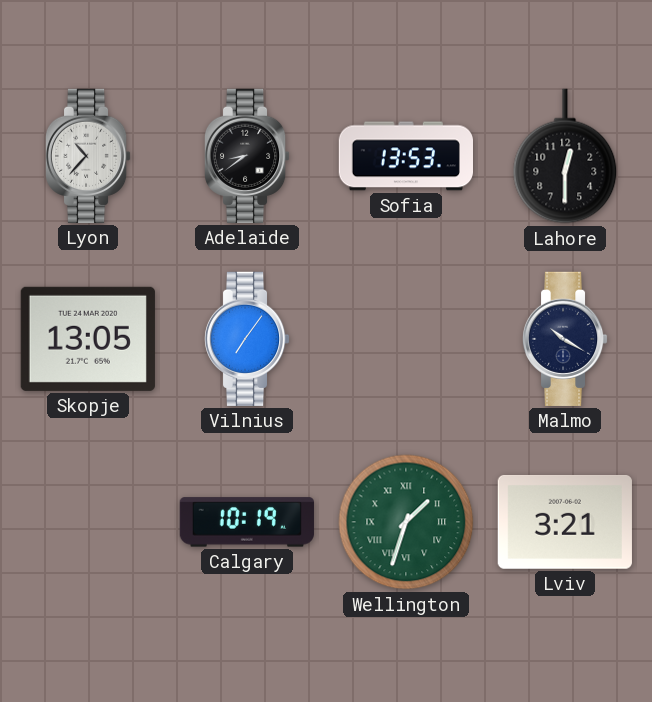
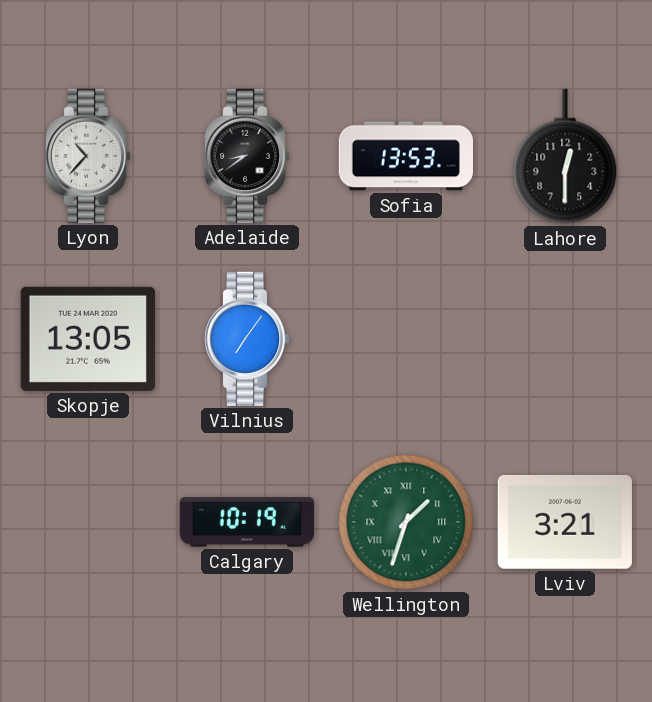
Malmo: 10:20 -> none
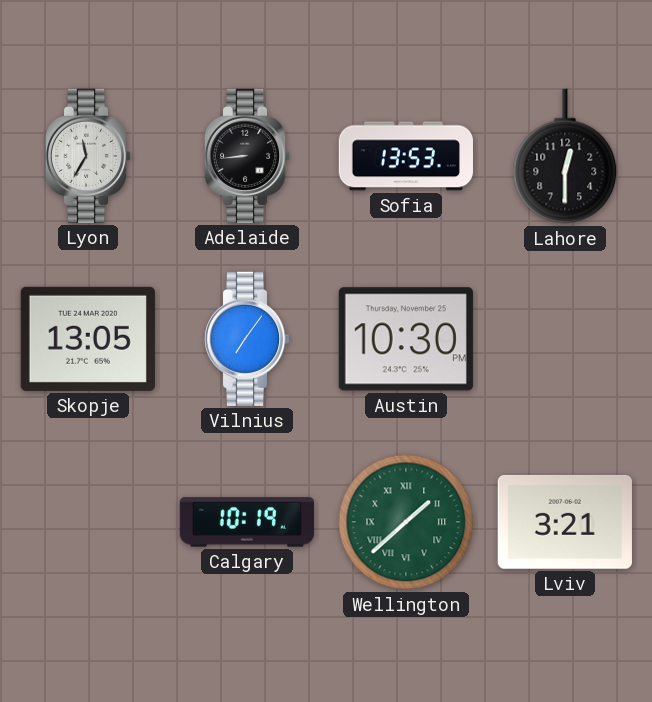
Lyon: 10:37 -> 11:35
Adelaide: 8:39 -> 8:44
Austin: none -> 10:30
Wellington: 1:33 -> 1:38
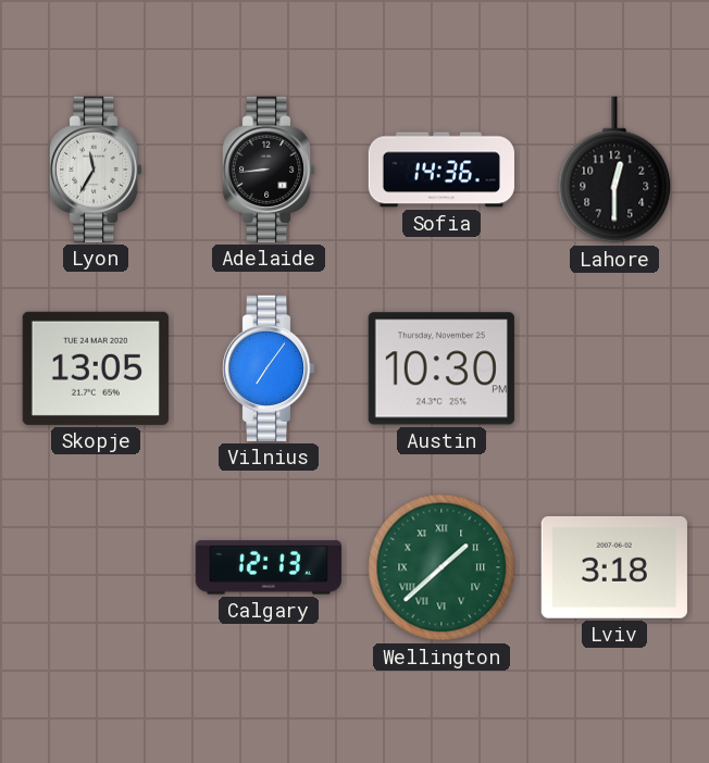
Sofia: 13:53 -> 14:36
Calgary: 10:19 -> 12:13
Lviv: 3:21 -> 3:18
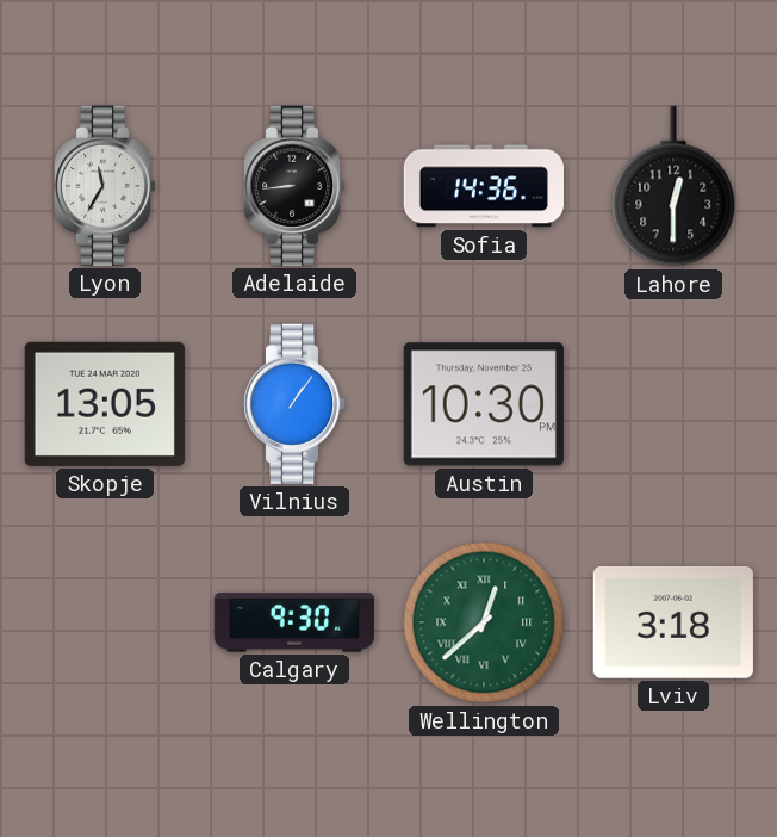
Vilnius: 7:06 -> 1:06
Calgary: 12:13 -> 9:30
Wellington: 1:38 -> 12:38
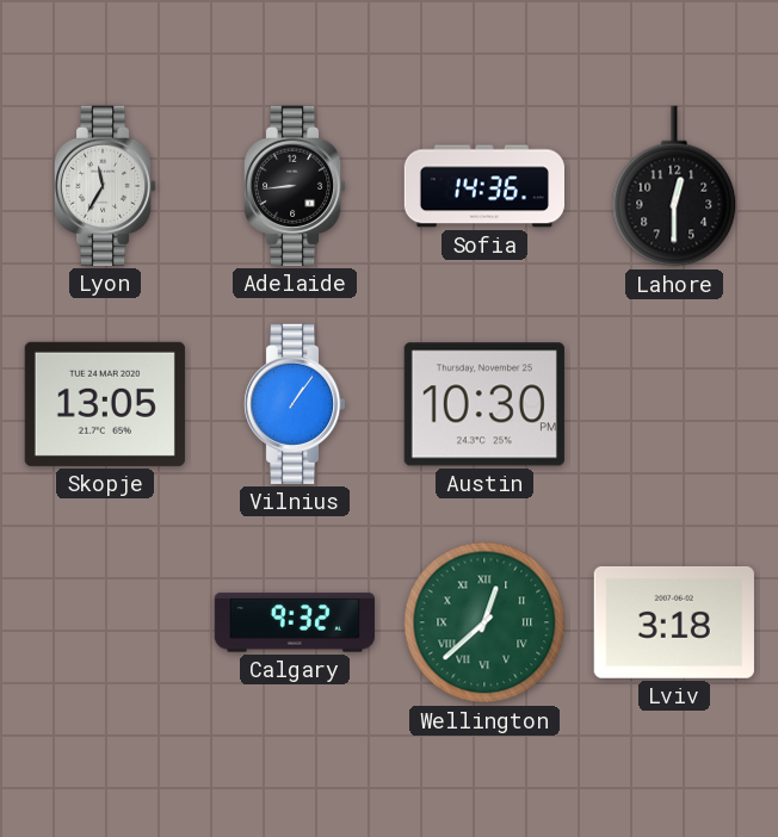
Calgary: 9:30 -> 9:32
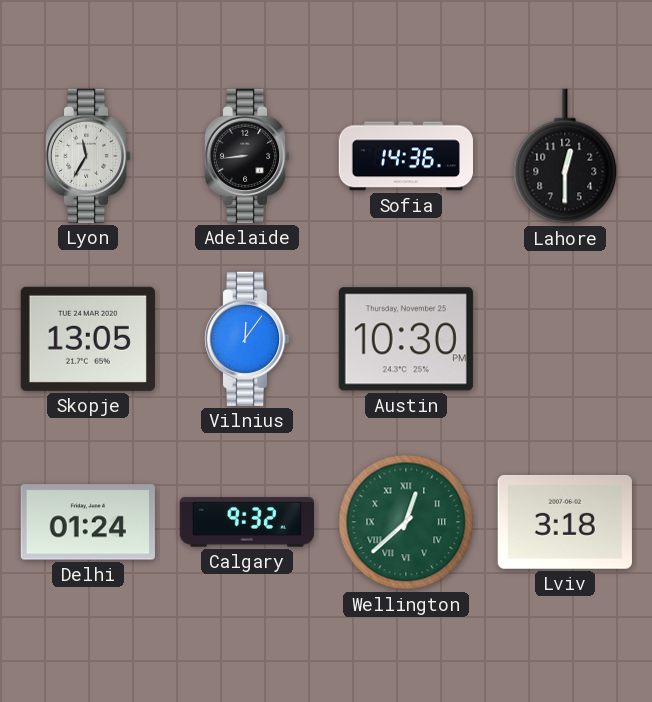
Vilnius: 1:06 -> 12:06
Delhi: none -> 01:24
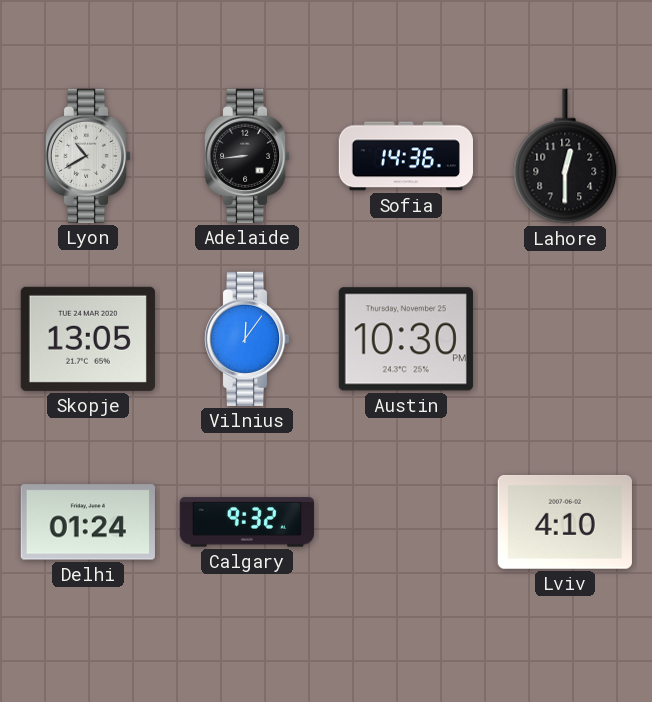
Lyon: 11:35 -> 10:40
Wellington: 12:38 -> none
Lviv: 3:18 -> 4:10
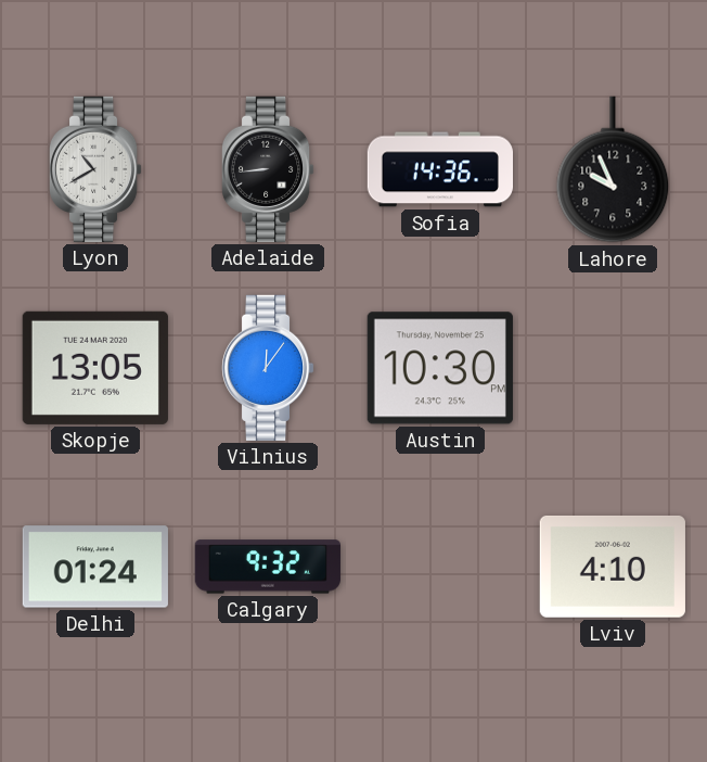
Lahore: 12:30 -> 9:56
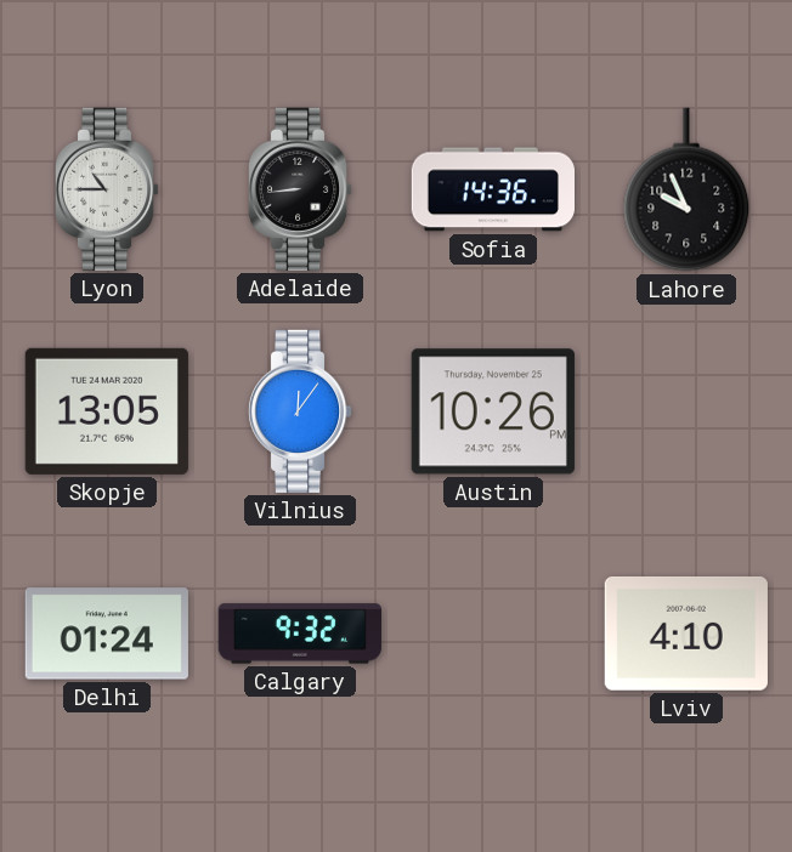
Lyon: 10:40 -> 10:45
Austin: 10:30 -> 10:26
